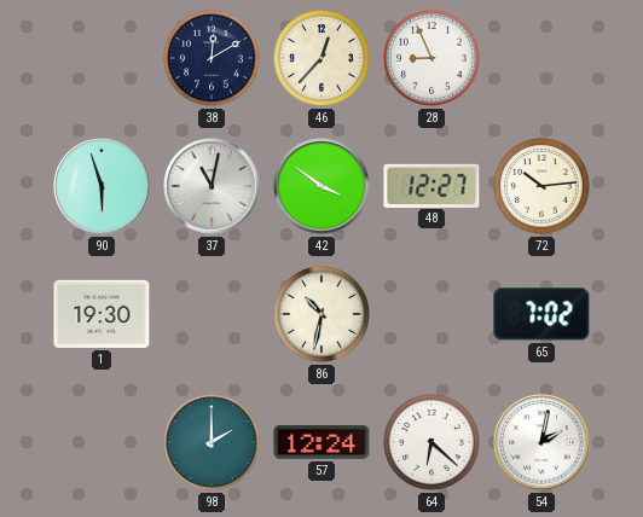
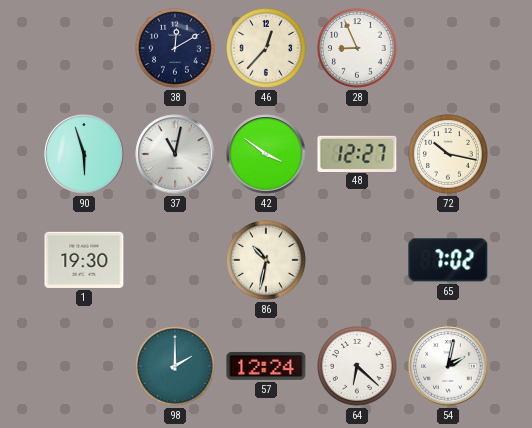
72: 10:14 -> 10:17
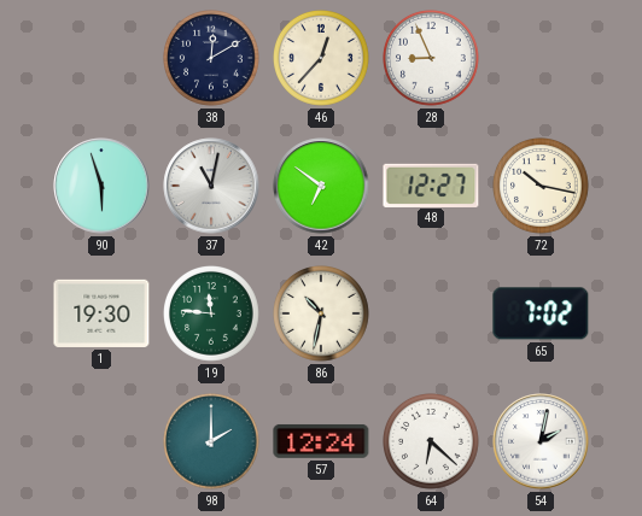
42: 3:51 -> 6:51
19: none -> 11:46
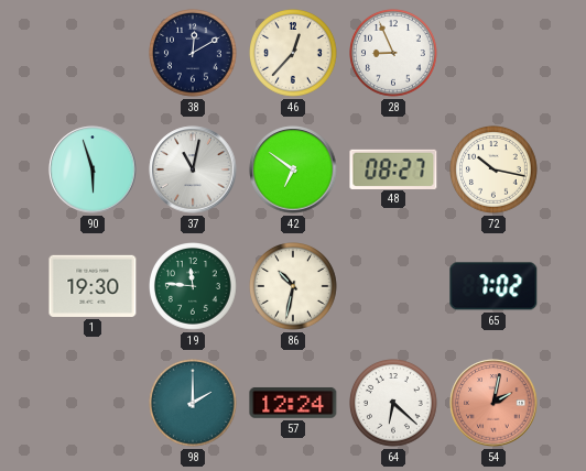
48: 12:27 -> 08:27
54 dial: white -> salmon
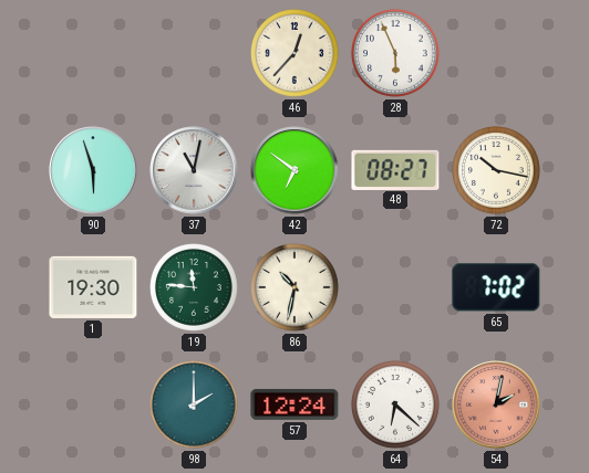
38: 12:10 -> none
28: 8:56 -> 5:56
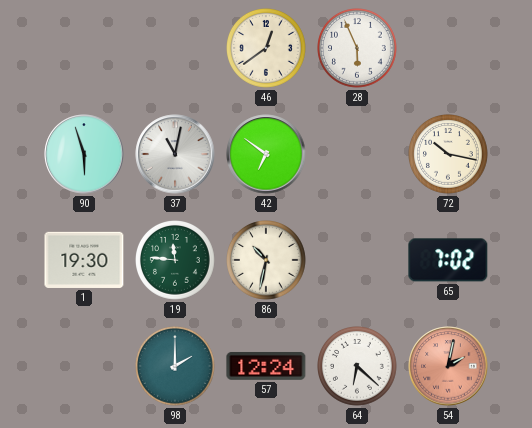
46: 12:37 -> 12:39
48: 08:27 -> none
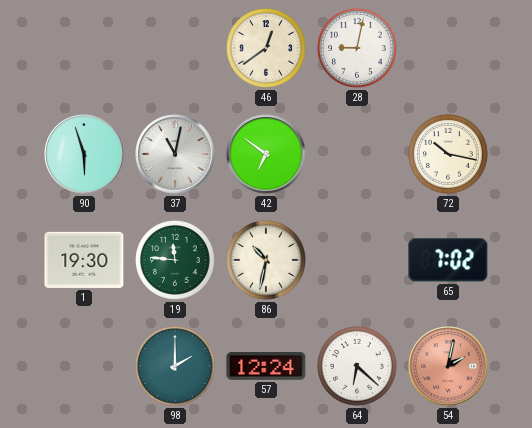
28: 5:56 -> 9:02
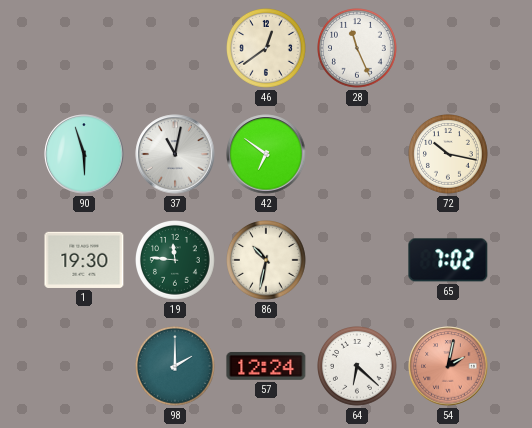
28: 9:02 -> 11:26
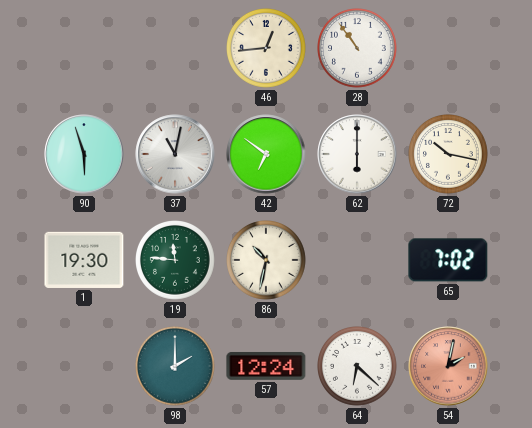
46: 12:39 -> 12:44
28: 11:26 -> 10:54
62: none -> 6:00
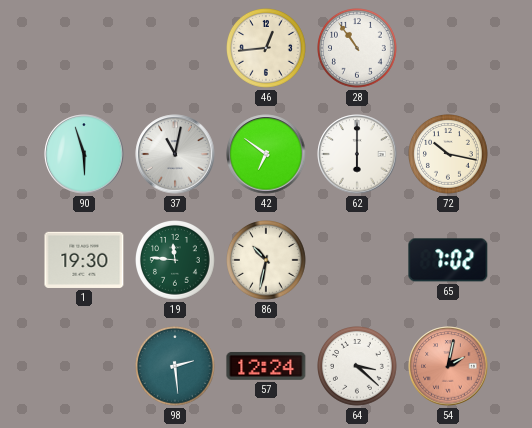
98: 2:00 -> 2:29
64: 6:22 -> 3:22
